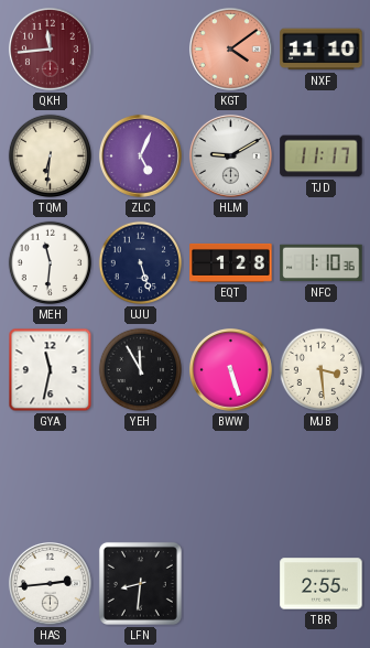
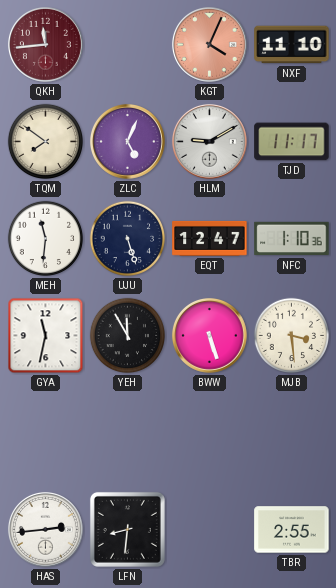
KGT: 4:09 -> 4:04
TQM: 6:31 -> 7:51
EQT: 1:28 -> 12:47
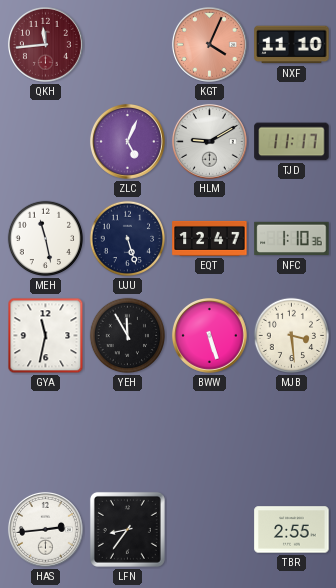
TQM: 7:51 -> none
MEH: 11:31 -> 11:28
LFN: 8:31 -> 8:36
